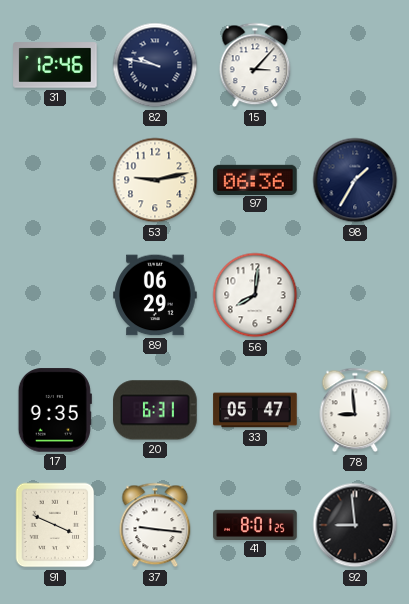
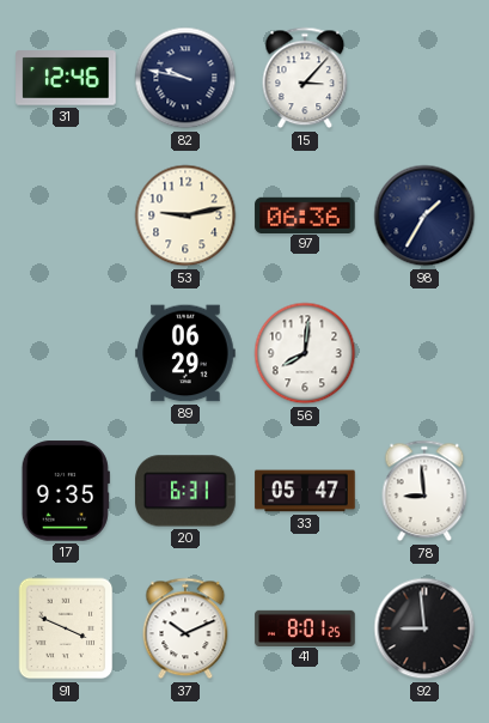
37: 9:16 -> 10:11
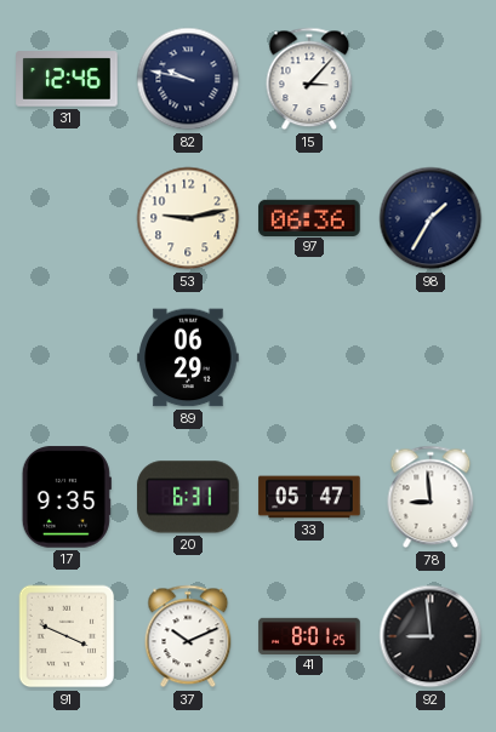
56: 8:01 -> none
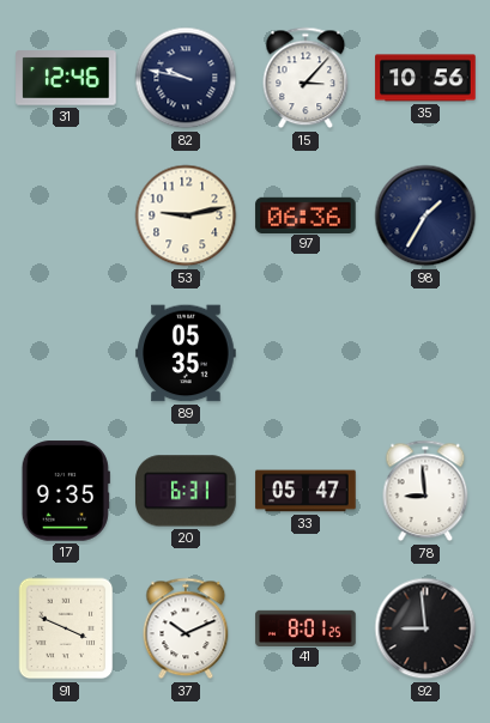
35: none -> 10:56
89: 06:29 -> 05:35
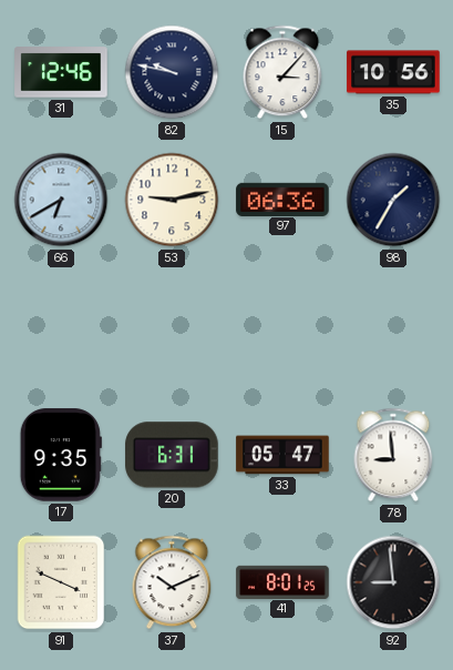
66: none -> 6:40
89: 05:35 -> none
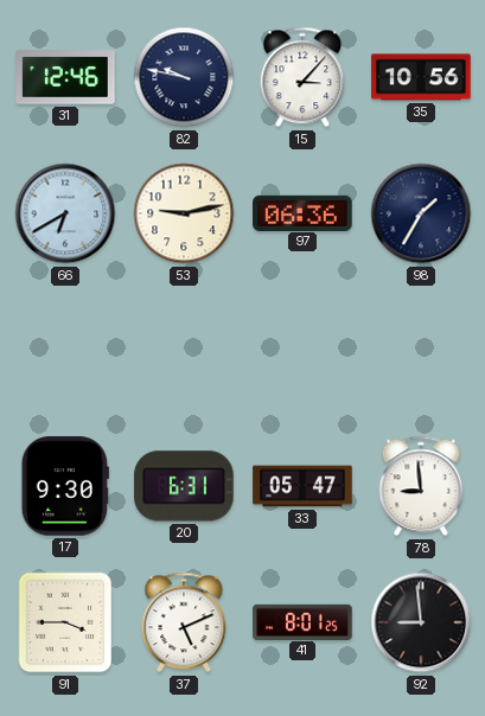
17: 9:35 -> 9:30
91: 3:49 -> 3:45
37: 10:11 -> 5:11
